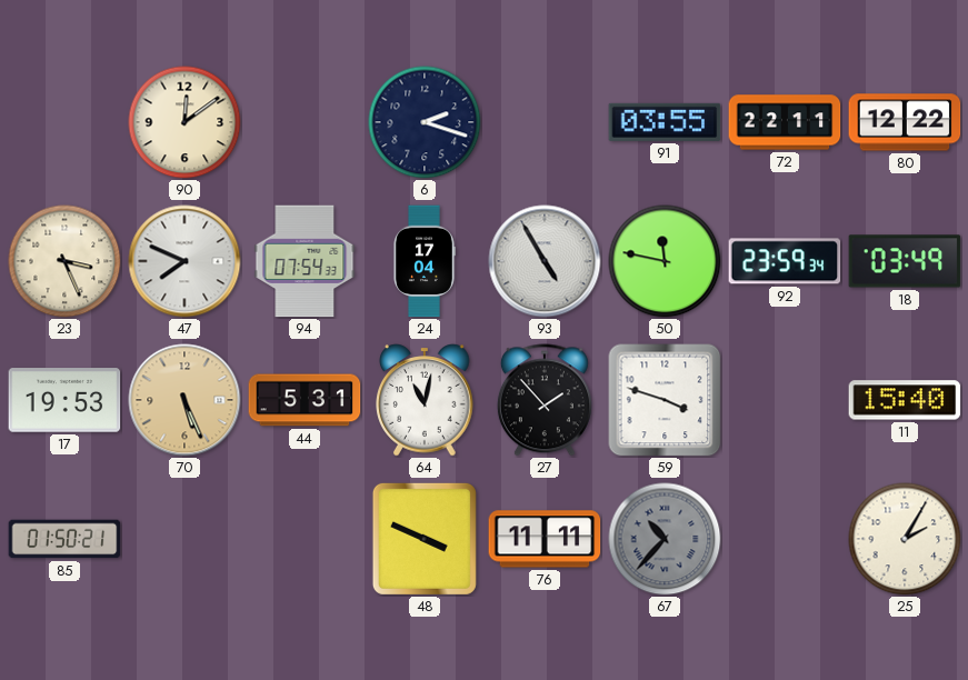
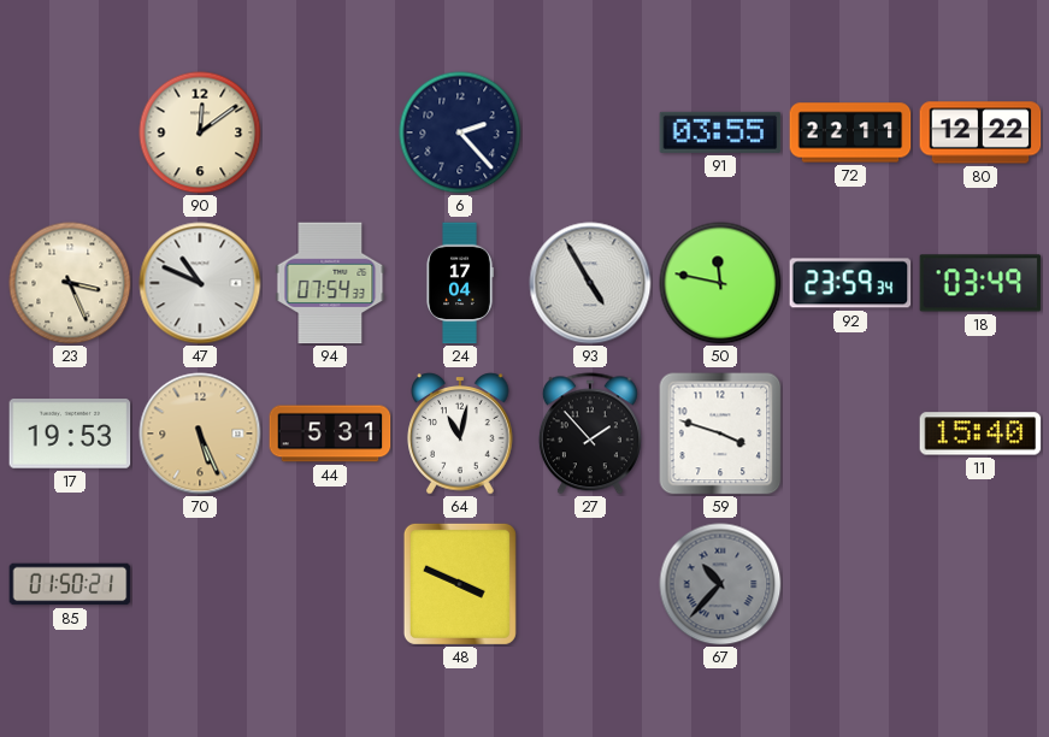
6: 2:18 -> 2:23
47: 7:49 -> 10:49
76: 11:11 -> none
25: 2:05 -> none
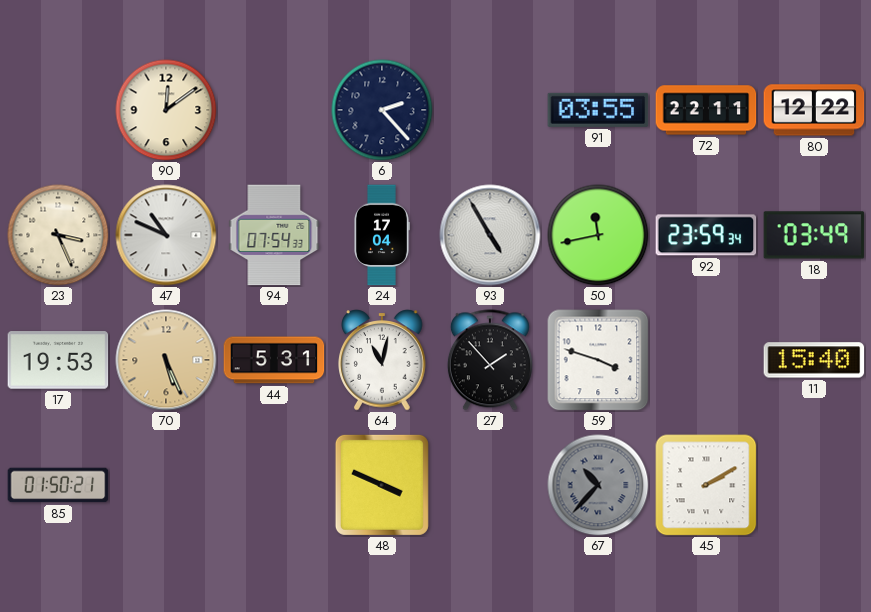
50: 11:47 -> 11:43
45: none -> 2:10
